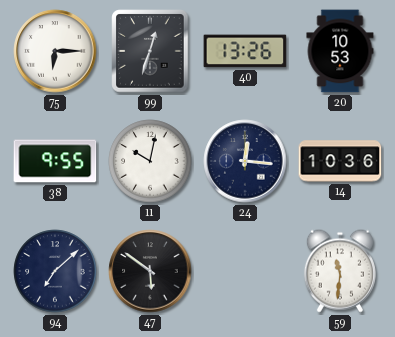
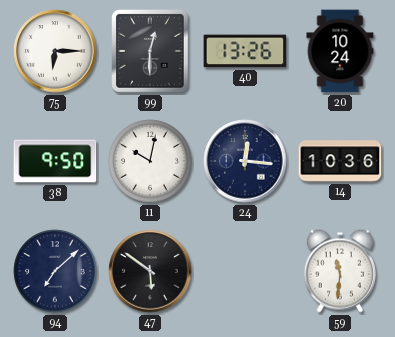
99: 12:33 -> 12:30
20: 10:53 -> 10:24
38: 9:55 -> 9:50
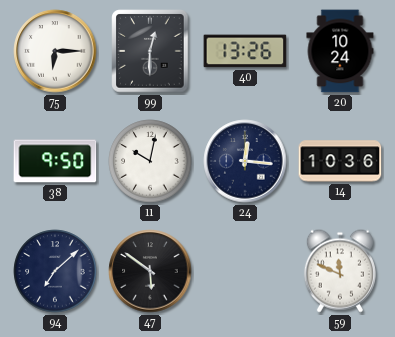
59: 11:31 -> 11:49
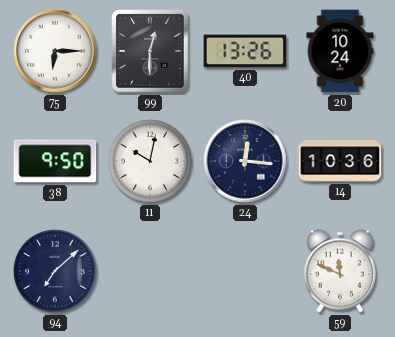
47: 5:51 -> none
